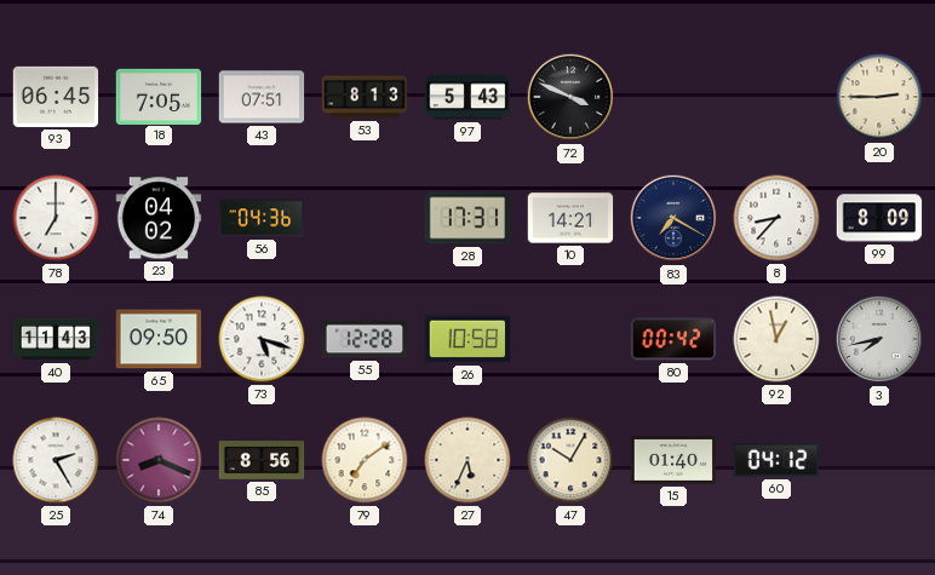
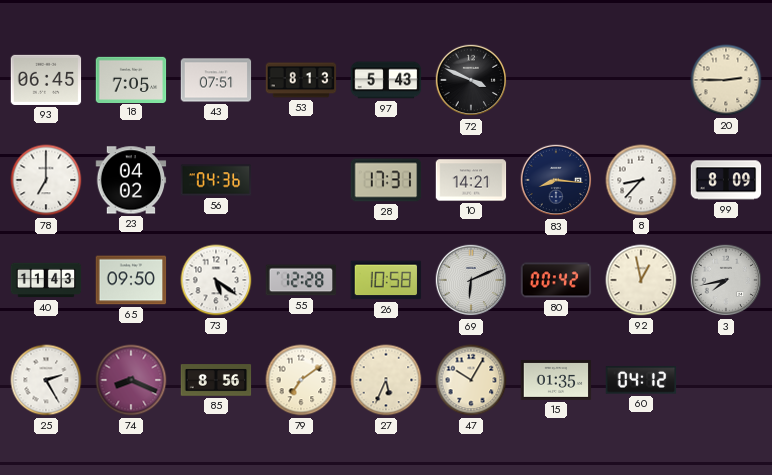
83: 7:20 -> 8:16
73: 5:18 -> 5:21
69: none -> 6:11
15: 01:40 -> 01:35
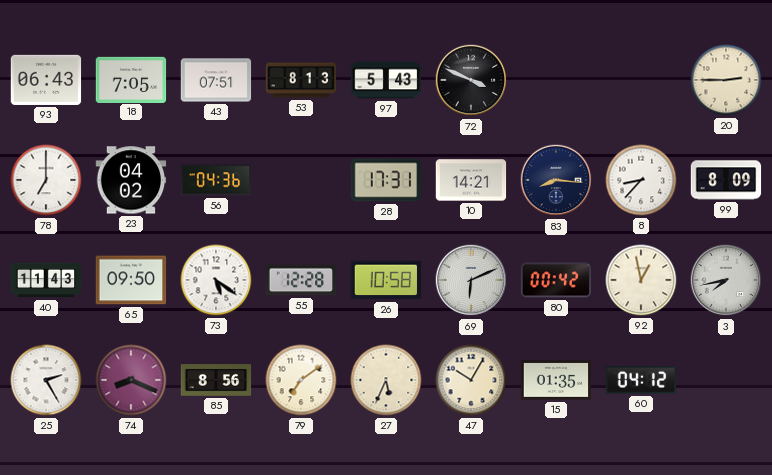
93: 06:45 -> 06:43
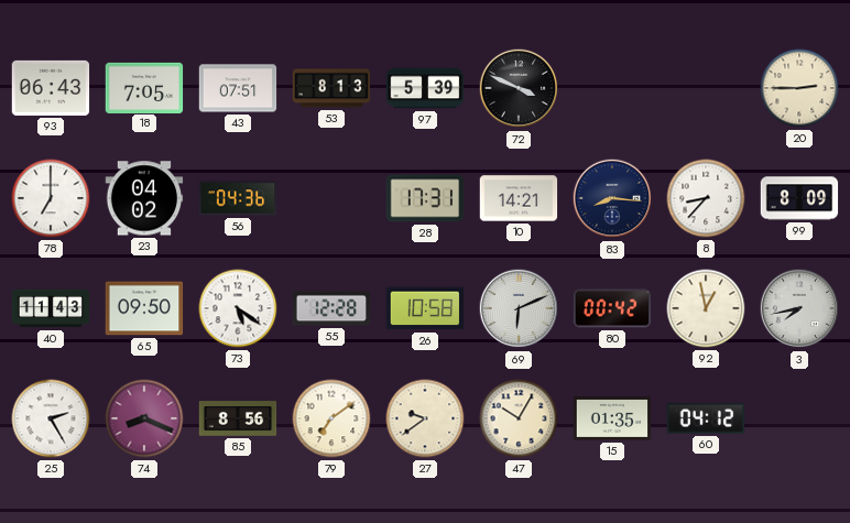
97: 5:43 -> 5:39
27: 5:34 -> 9:39
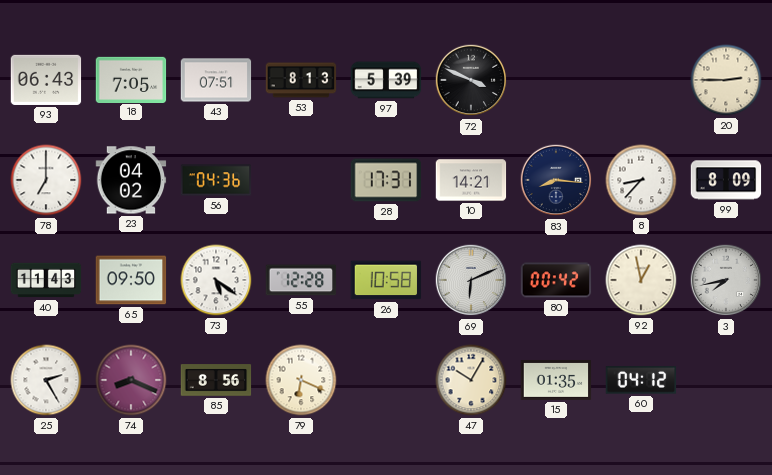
79: 7:09 -> 6:19
27: 9:39 -> none
